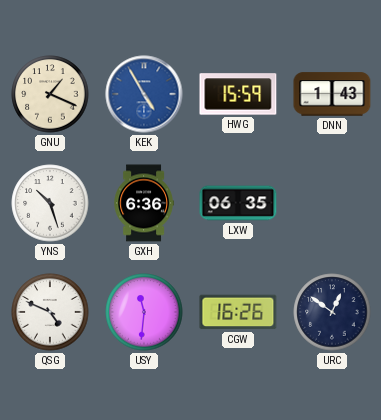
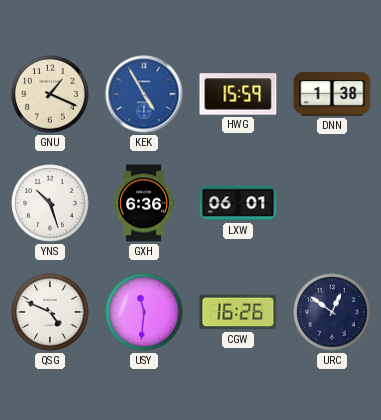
DNN: 1:43 -> 1:38
LXW: 06:35 -> 06:01
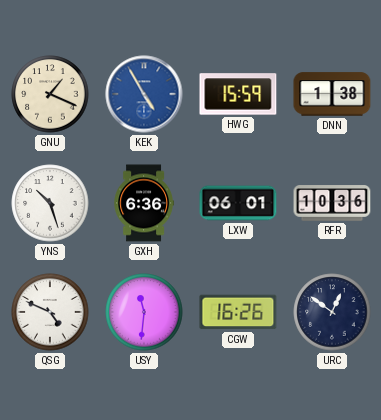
RFR: none -> 10:36
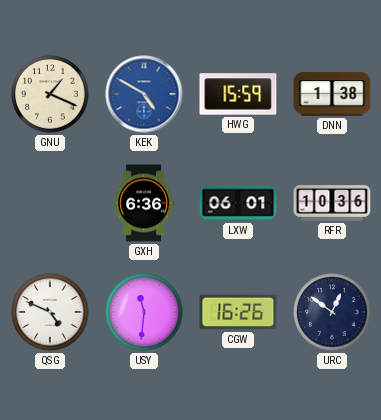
KEK: 4:55 -> 4:50
YNS: 10:27 -> none
